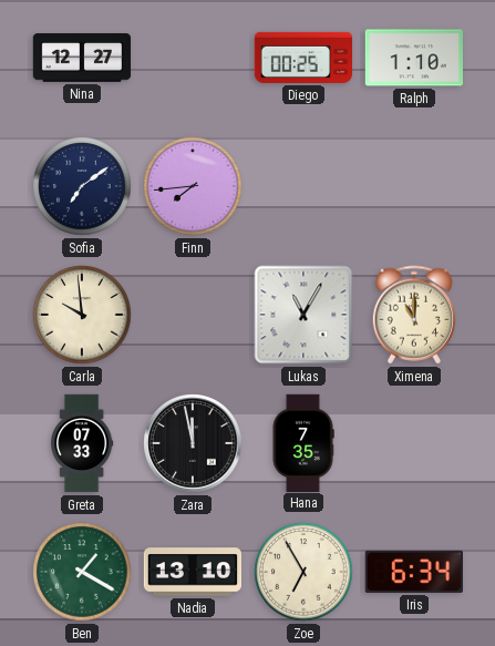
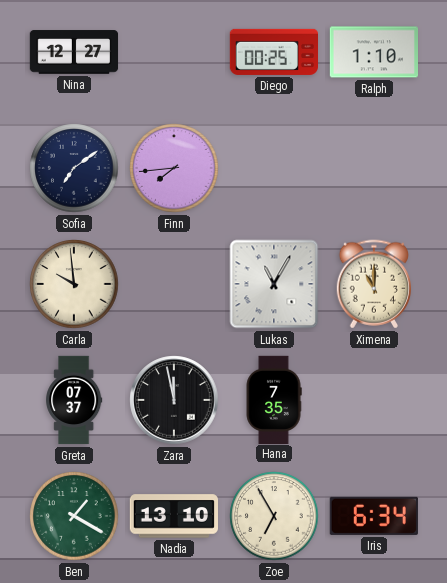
Greta: 07:33 -> 07:37
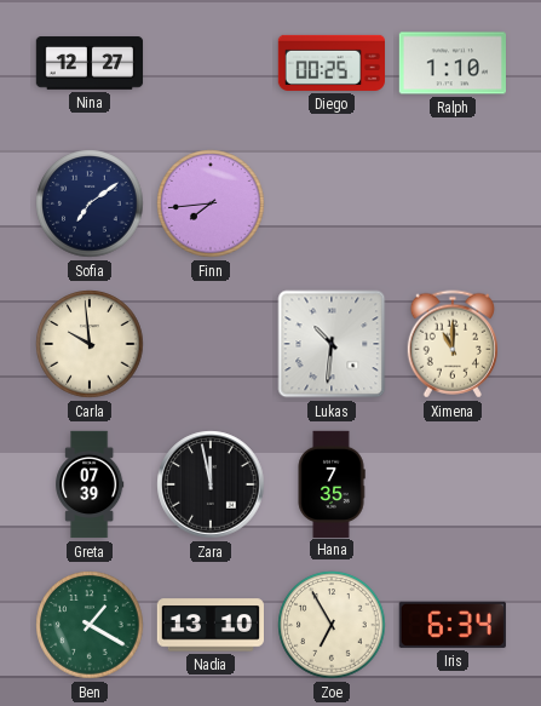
Lukas: 11:05 -> 10:31
Greta: 07:37 -> 07:39
